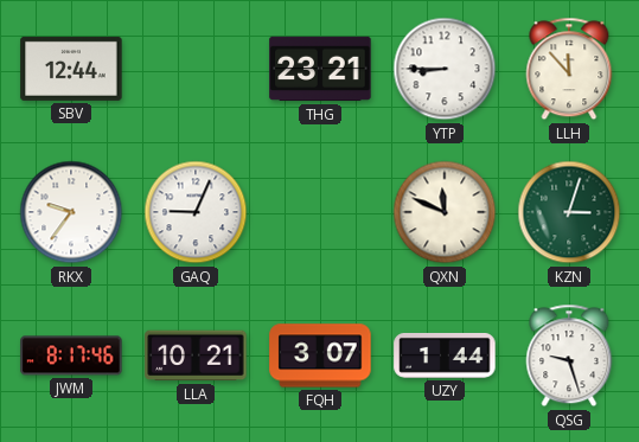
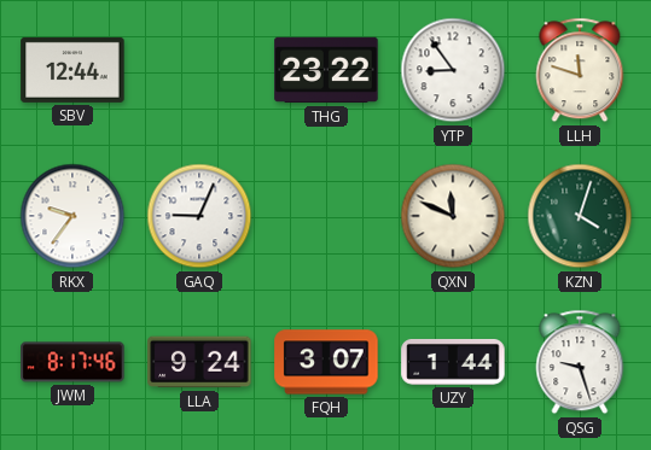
THG: 23:21 -> 23:22
YTP: 8:45 -> 8:54
LLH: 11:53 -> 11:48
KZN: 3:03 -> 4:03
LLA: 10:21 -> 9:24
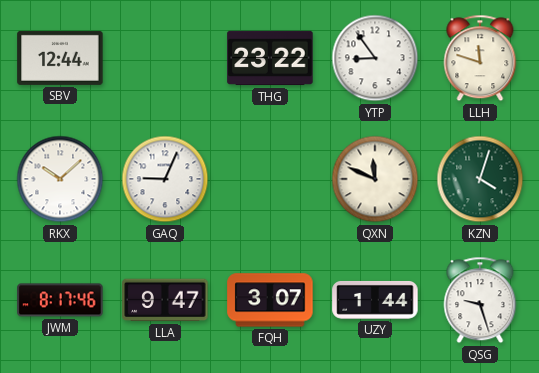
RKX: 9:36 -> 10:08
LLA: 9:24 -> 9:47
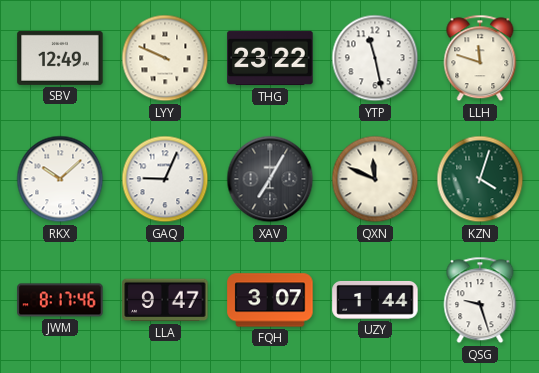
SBV: 12:44 -> 12:49
LYY: none -> 9:49
YTP: 8:54 -> 11:28
XAV: none -> 7:05
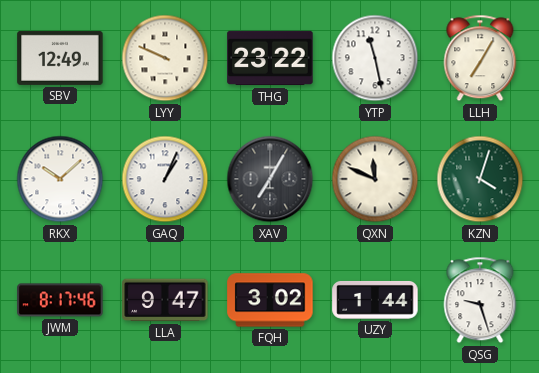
LLH: 11:48 -> 7:05
GAQ: 9:04 -> 1:04
FQH: 3:07 -> 3:02
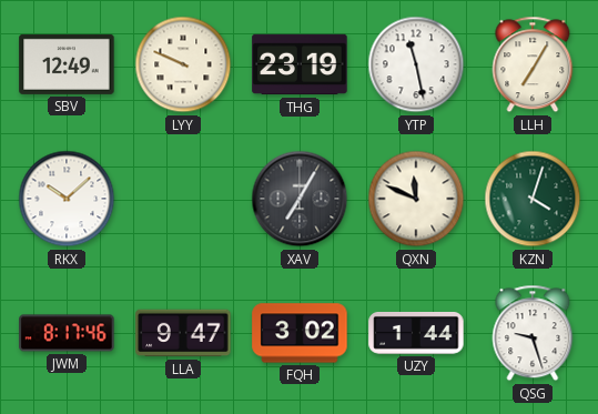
THG: 23:22 -> 23:19
GAQ: 1:04 -> none
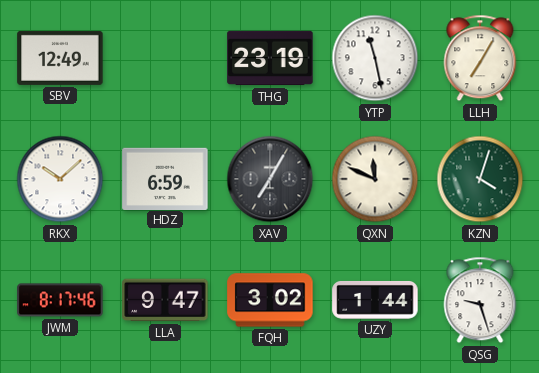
LYY: 9:49 -> none
HDZ: none -> 6:59
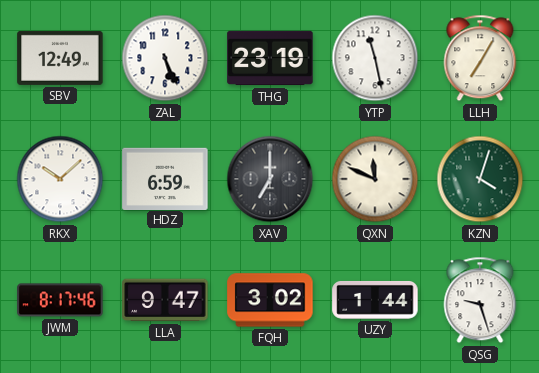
ZAL: none -> 5:26
XAV: 7:05 -> 7:00
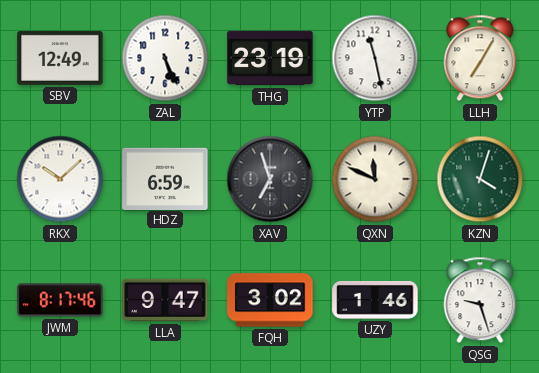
XAV: 7:00 -> 6:57
UZY: 1:44 -> 1:46
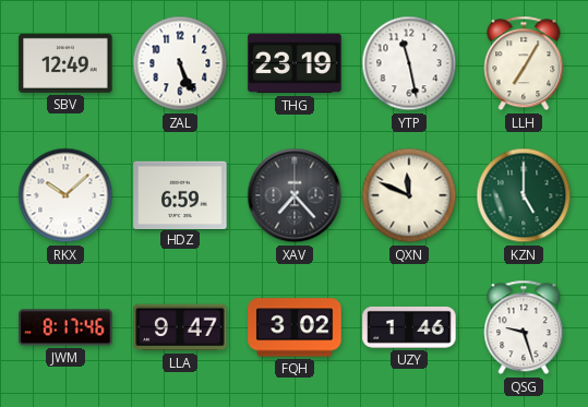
XAV: 6:57 -> 7:23
KZN: 4:03 -> 5:00
